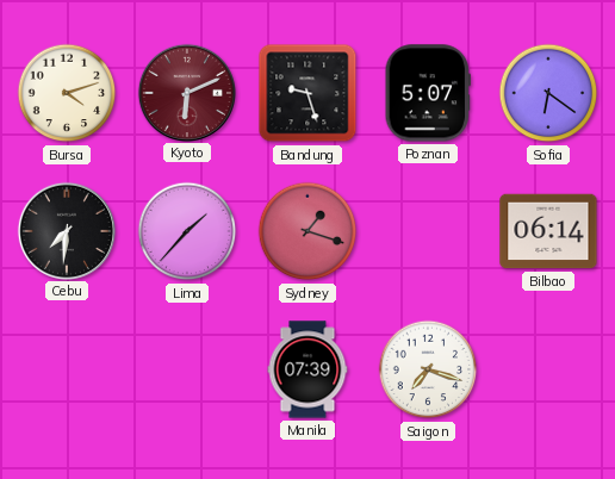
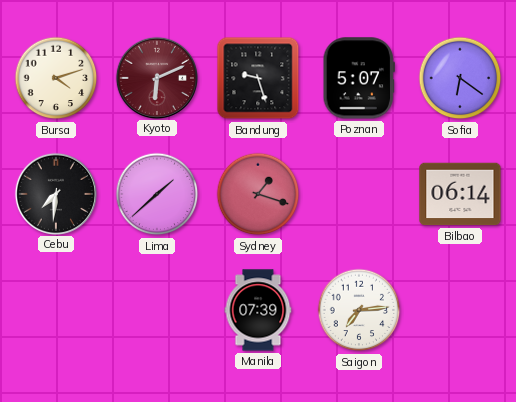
Lima: 1:37 -> 1:38
Saigon: 7:18 -> 7:14
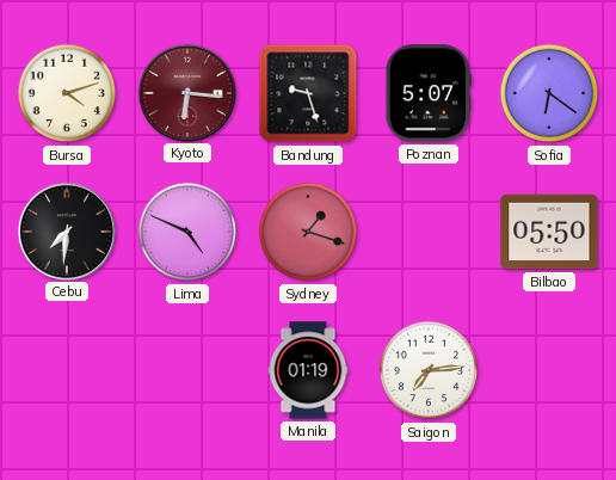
Kyoto: 6:11 -> 6:16
Lima: 1:38 -> 4:49
Bilbao: 06:14 -> 05:50
Manila: 07:39 -> 01:19
